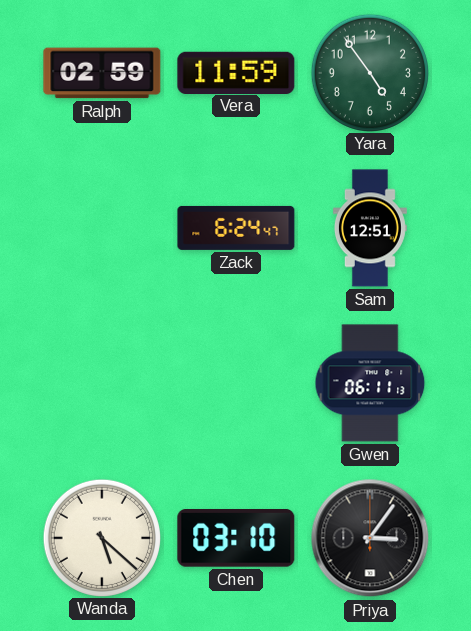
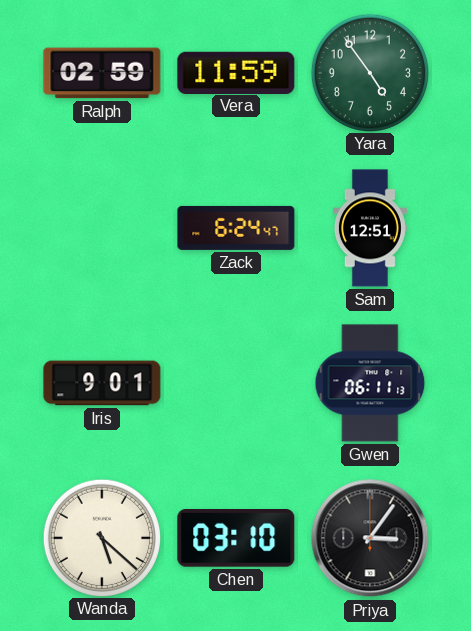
Iris: none -> 9:01
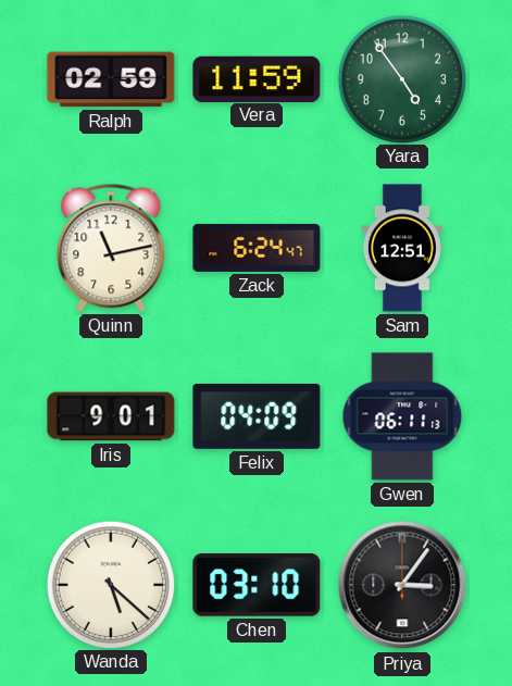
Quinn: none -> 11:13
Felix: none -> 04:09
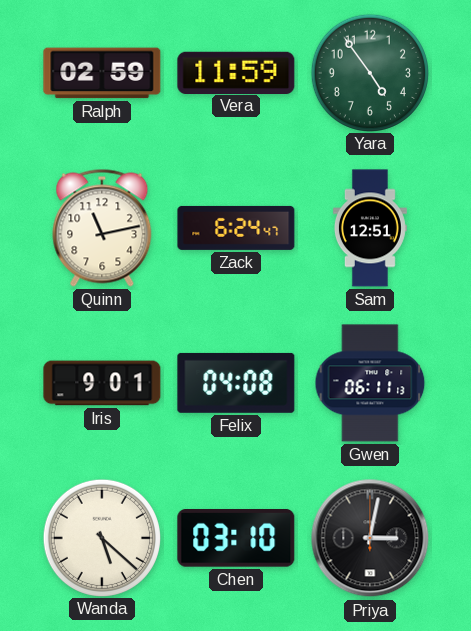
Felix: 04:09 -> 04:08
Priya: 3:06 -> 3:02
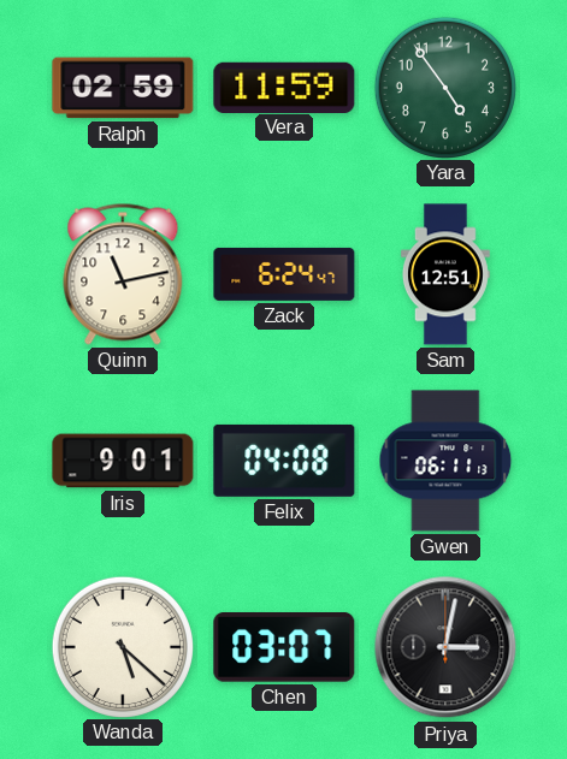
Chen: 03:10 -> 03:07
